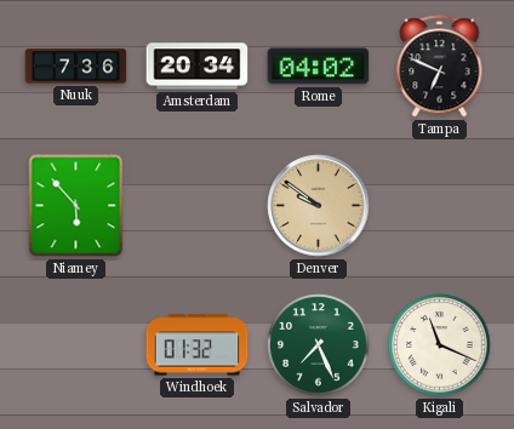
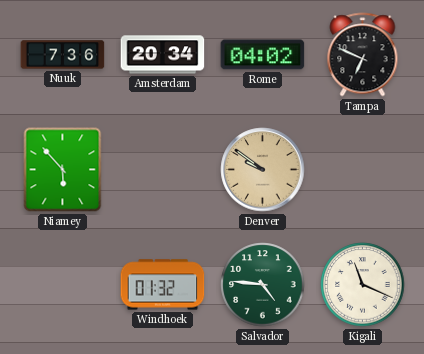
Salvador: 7:26 -> 4:46
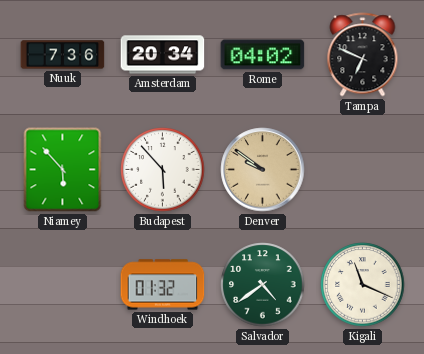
Budapest: none -> 5:53
Salvador: 4:46 -> 4:39
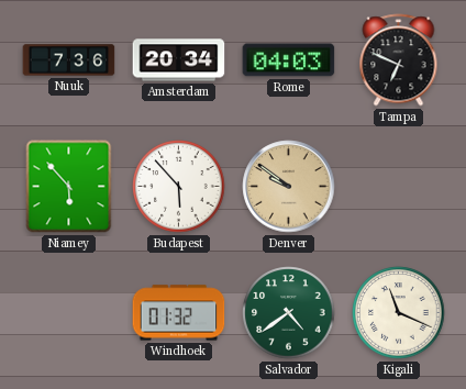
Rome: 04:02 -> 04:03
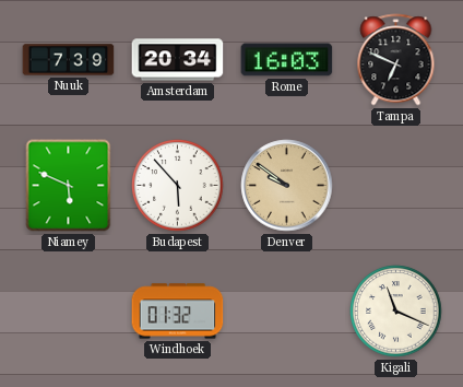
Nuuk: 7:36 -> 7:39
Rome: 04:03 -> 16:03
Niamey: 5:53 -> 5:49
Salvador: 4:39 -> none
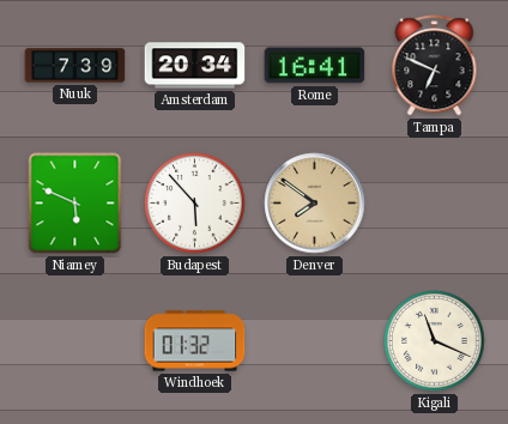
Rome: 16:03 -> 16:41
Denver: 9:51 -> 7:51
